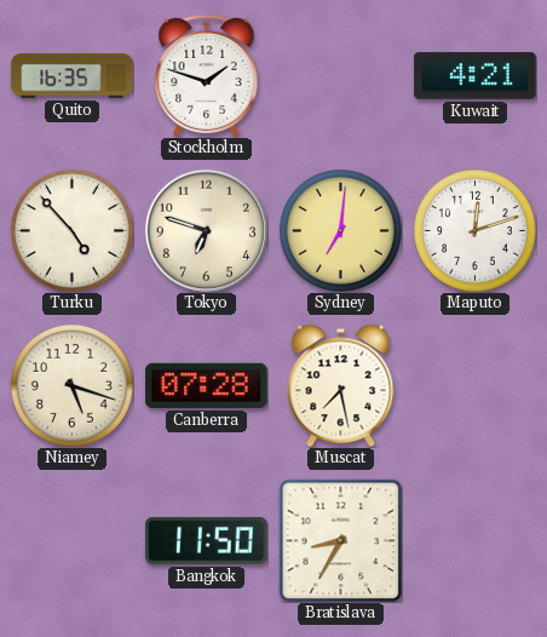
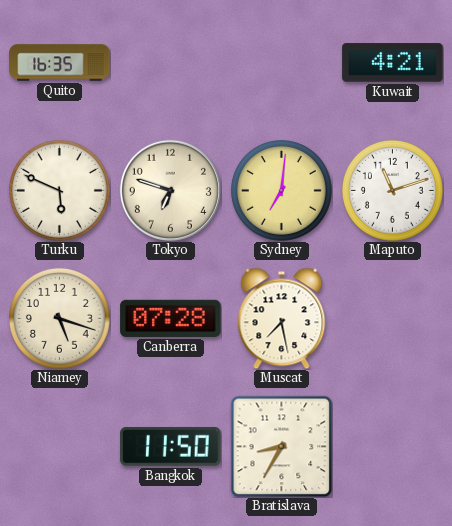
Stockholm: 1:48 -> none
Turku: 4:53 -> 5:49
Maputo: 12:12 -> 11:12
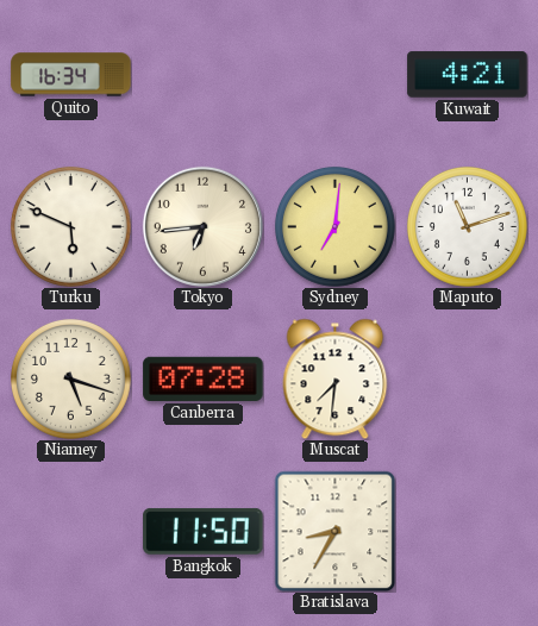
Quito: 16:35 -> 16:34
Tokyo: 6:48 -> 6:44
Muscat: 7:28 -> 7:31
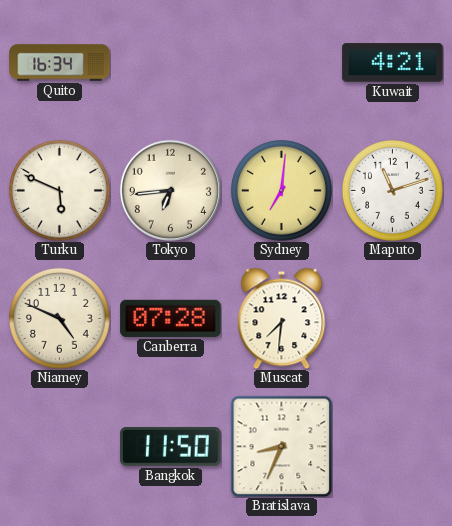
Niamey: 5:18 -> 4:49
Bratislava: 8:35 -> 8:34
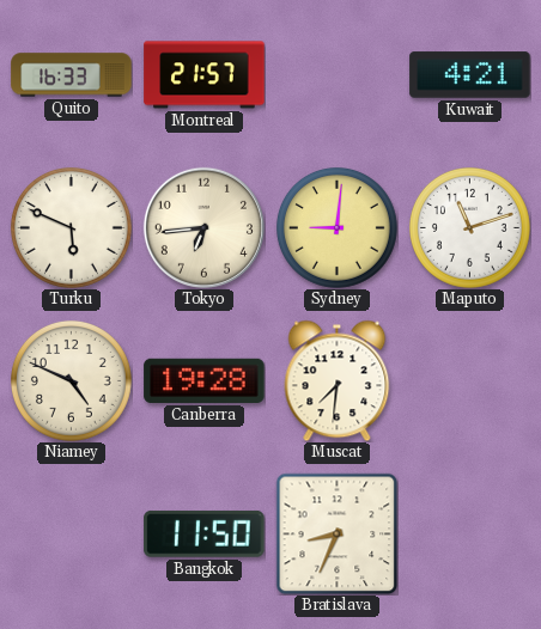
Quito: 16:34 -> 16:33
Montreal: none -> 21:57
Sydney: 7:01 -> 9:01
Canberra: 07:28 -> 19:28
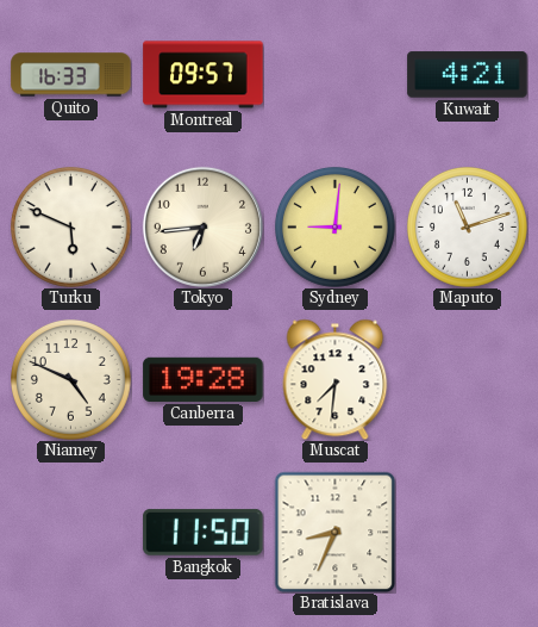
Montreal: 21:57 -> 09:57
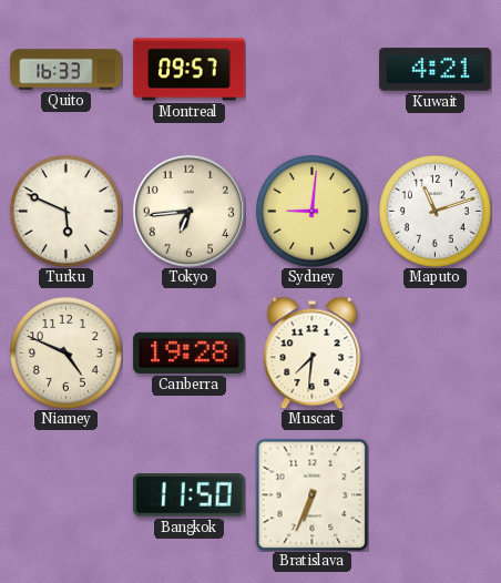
Bratislava: 8:34 -> 6:34
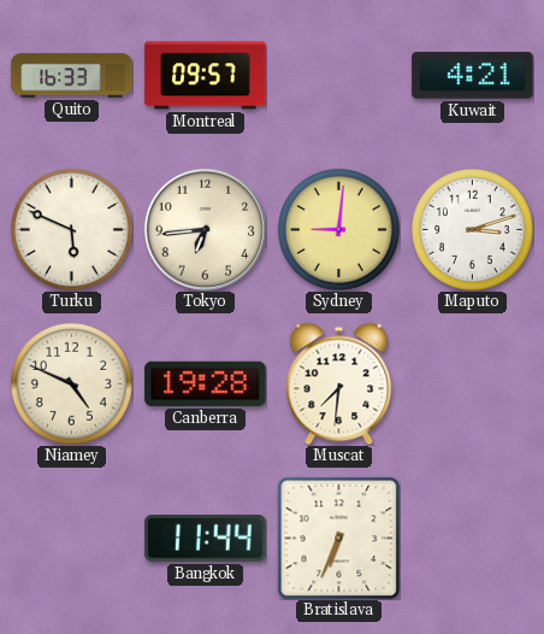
Maputo: 11:12 -> 3:12
Bangkok: 11:50 -> 11:44
